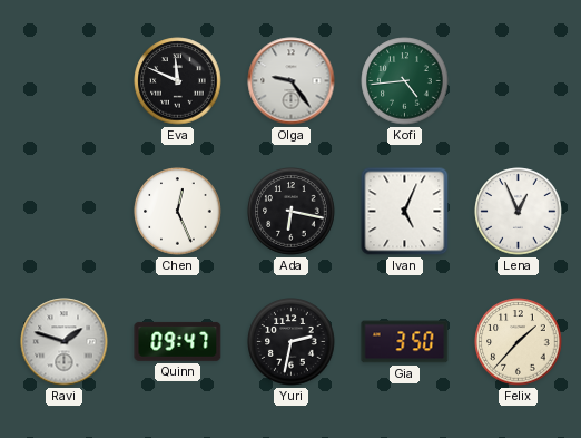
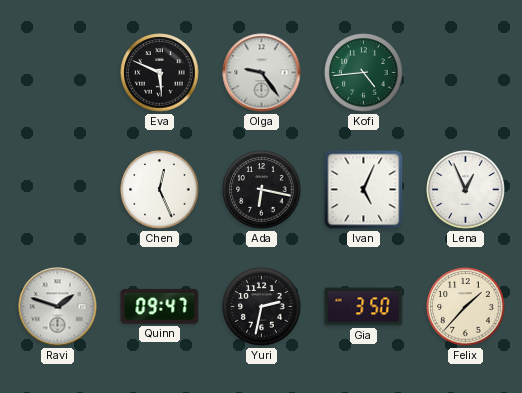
Eva: 11:49 -> 5:49
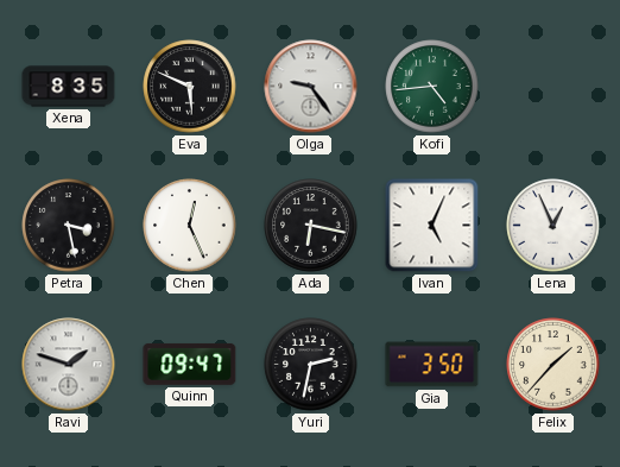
Xena: none -> 8:35
Petra: none -> 3:28
